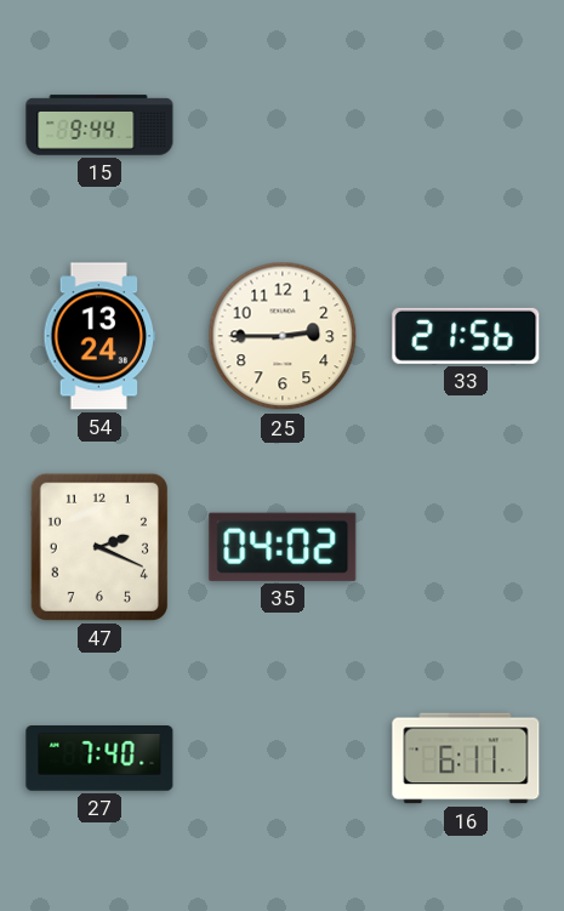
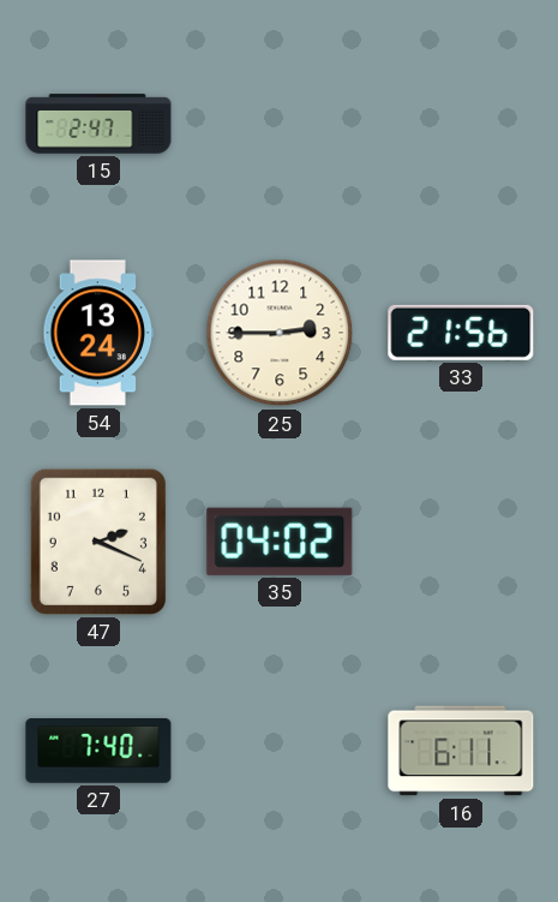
15: 9:44 -> 2:47
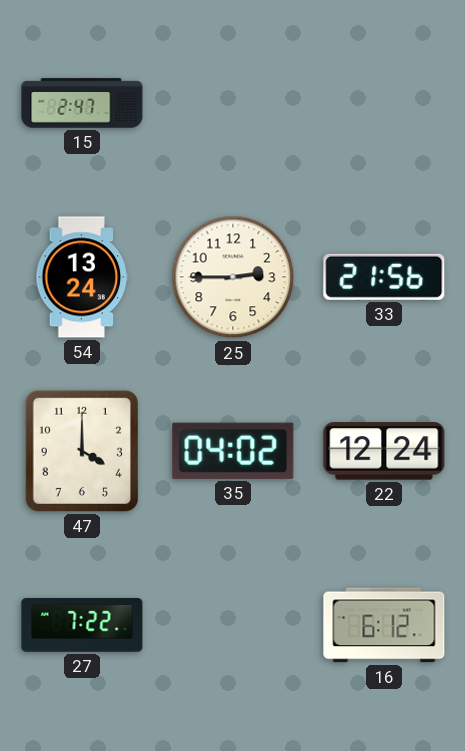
47: 2:19 -> 4:00
22: none -> 12:24
27: 7:40 -> 7:22
16: 6:11 -> 6:12
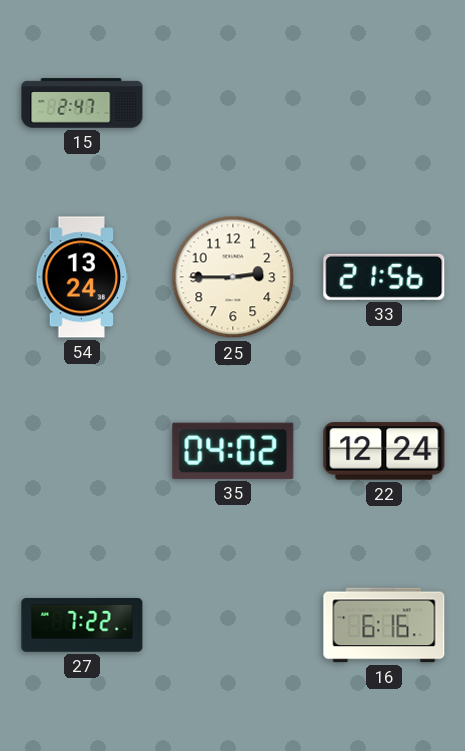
47: 4:00 -> none
16: 6:12 -> 6:16
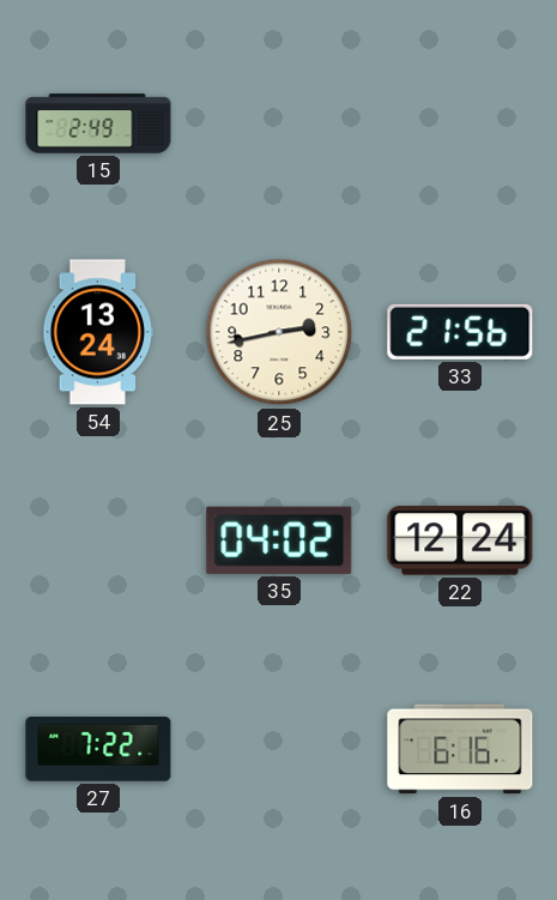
15: 2:47 -> 2:49
25: 2:45 -> 2:43
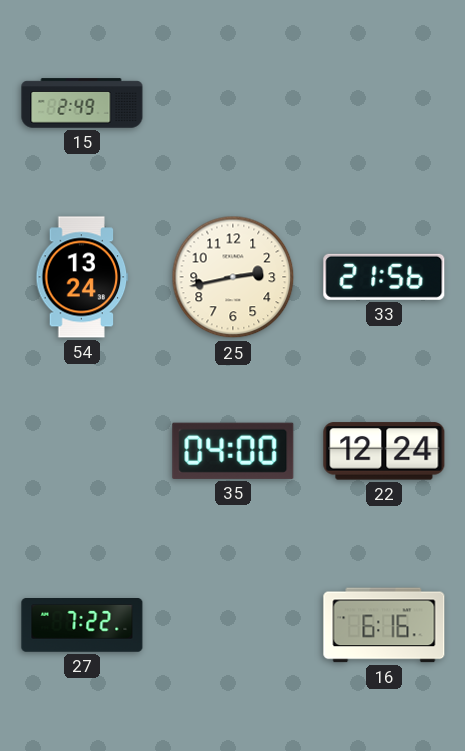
35: 04:02 -> 04:00
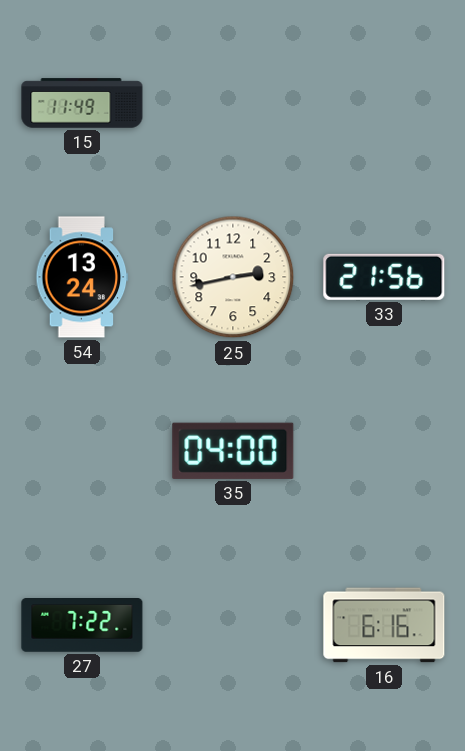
15: 2:49 -> 11:49
22: 12:24 -> none
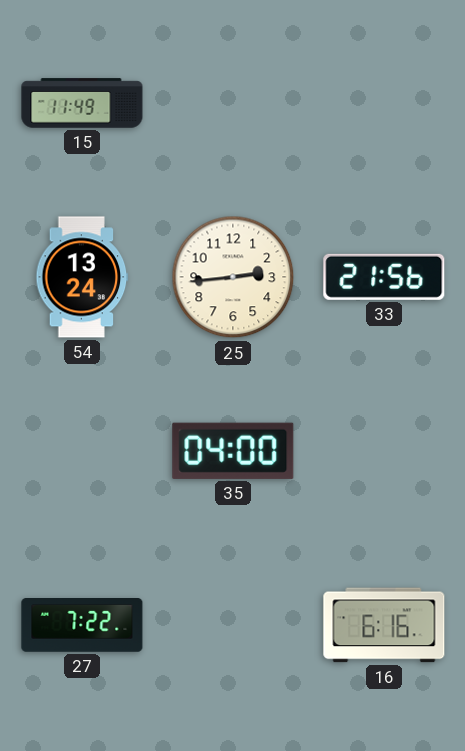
25: 2:43 -> 2:44
